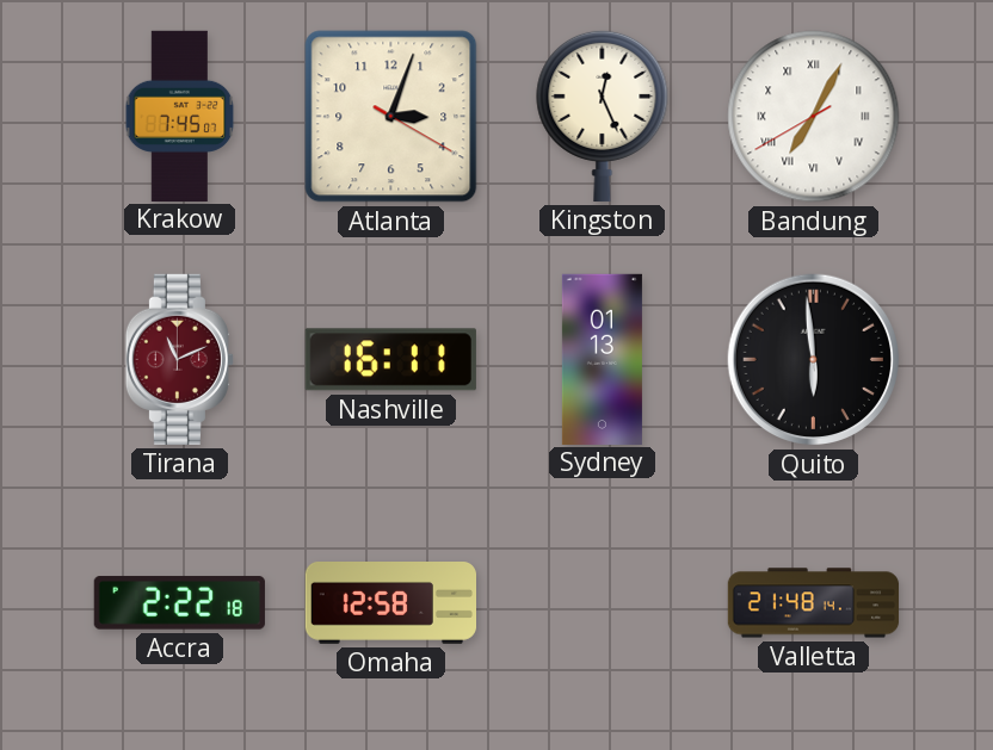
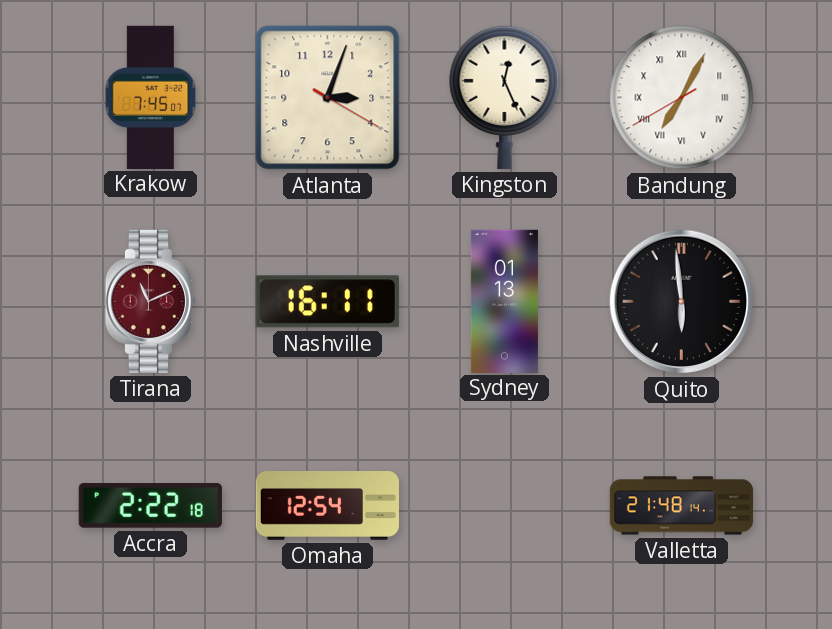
Omaha: 12:58 -> 12:54
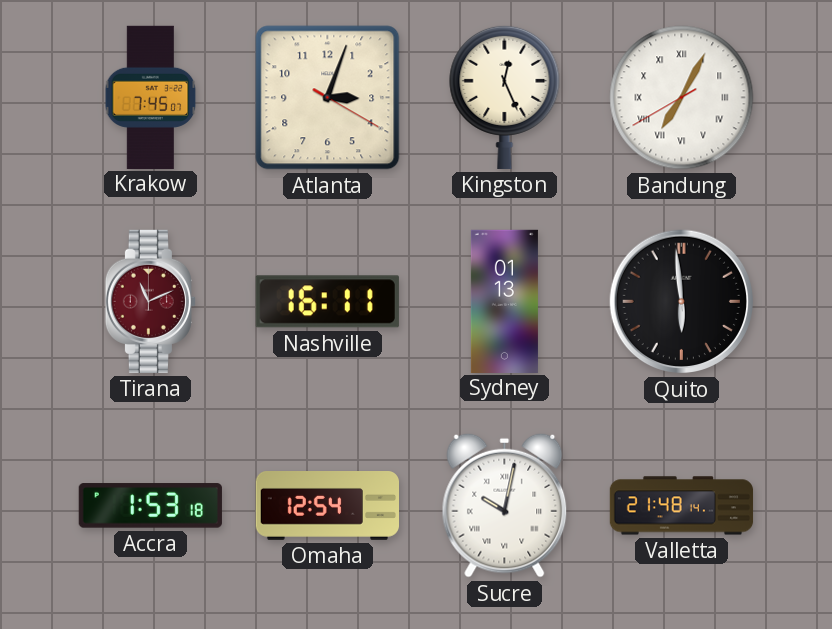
Accra: 2:22 -> 1:53
Sucre: none -> 10:02
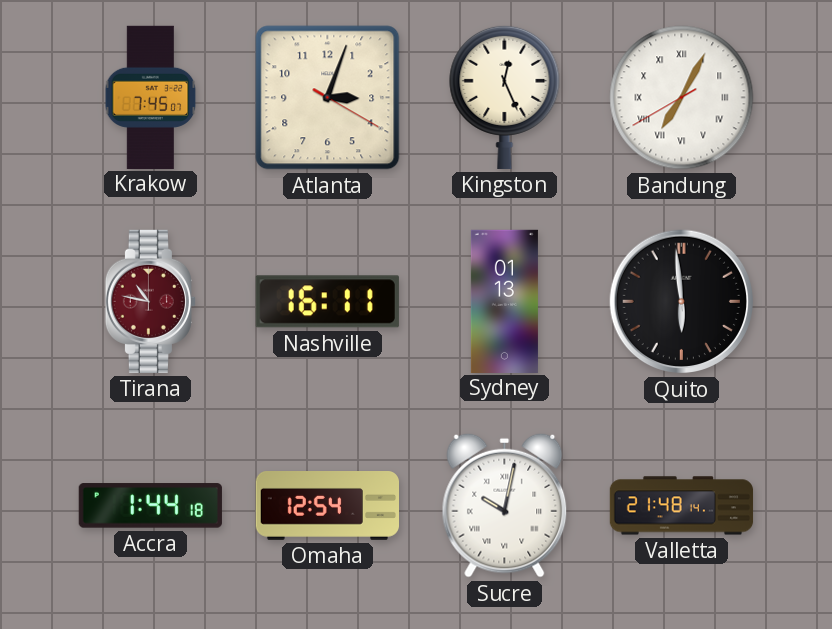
Tirana: 11:11 -> 10:47
Accra: 1:53 -> 1:44
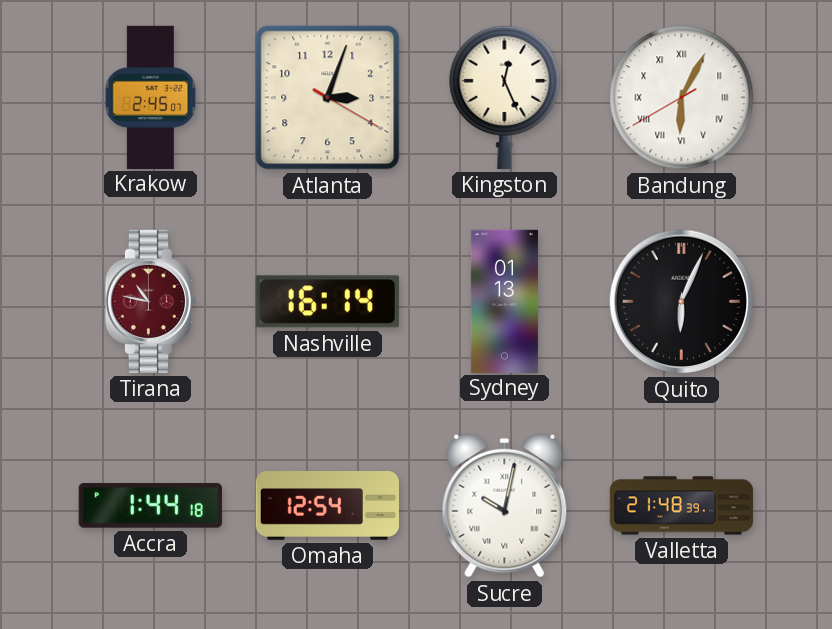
Krakow: 7:45 -> 2:45
Bandung: 7:04 -> 6:04
Nashville: 16:11 -> 16:14
Quito: 5:59 -> 6:04
Valletta: 21:48:14 -> 21:48:39
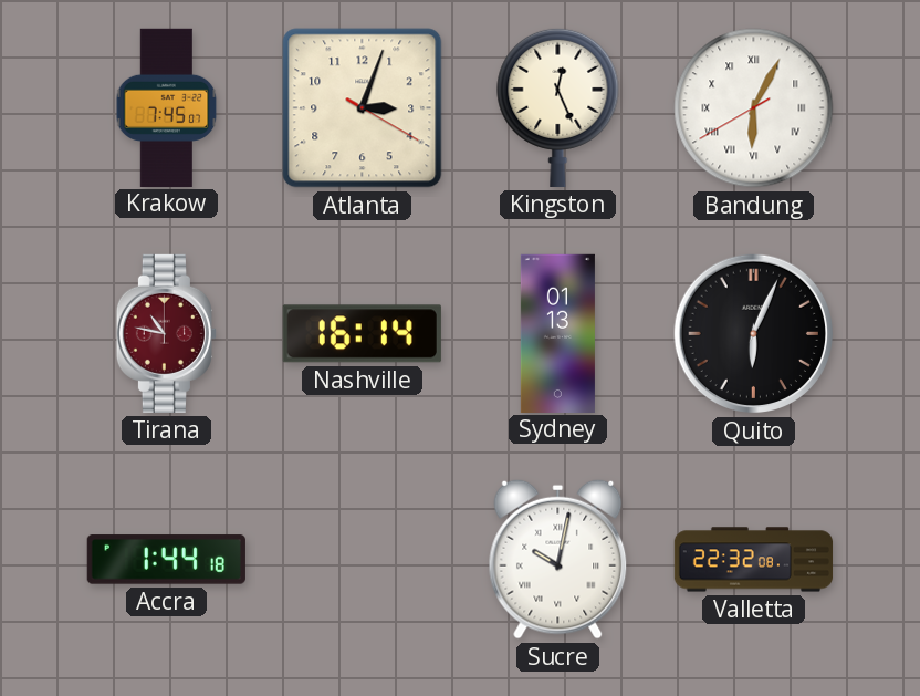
Krakow: 2:45 -> 7:45
Omaha: 12:54 -> none
Valletta: 21:48 -> 22:32
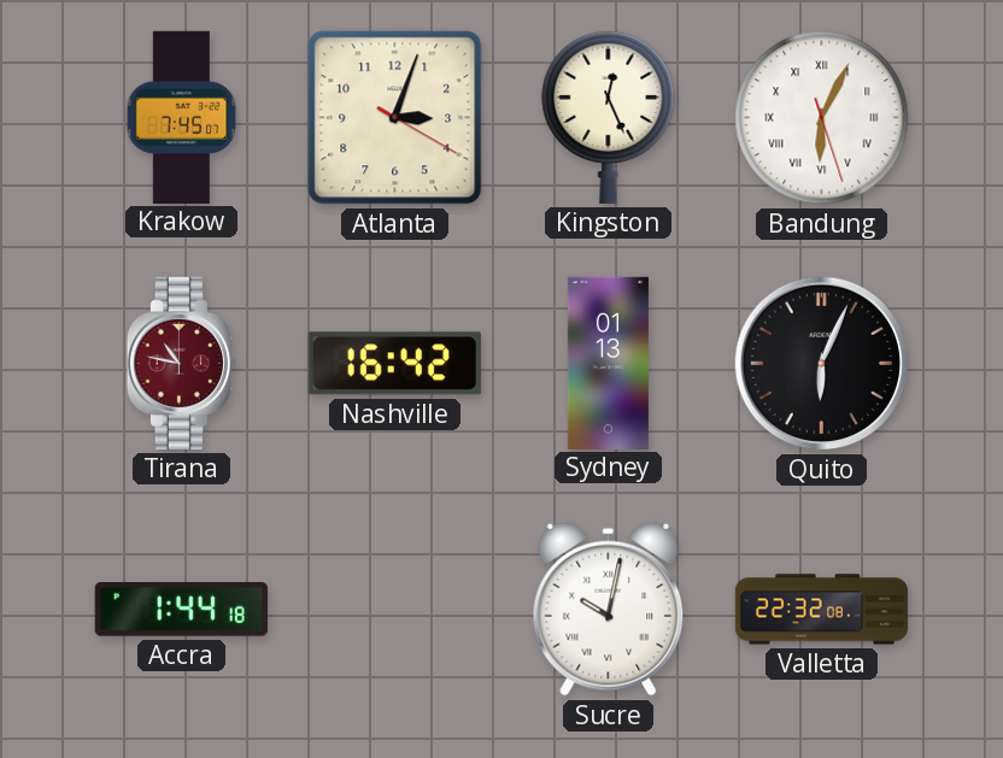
Bandung: 6:04:40 -> 6:04:27
Nashville: 16:14 -> 16:42
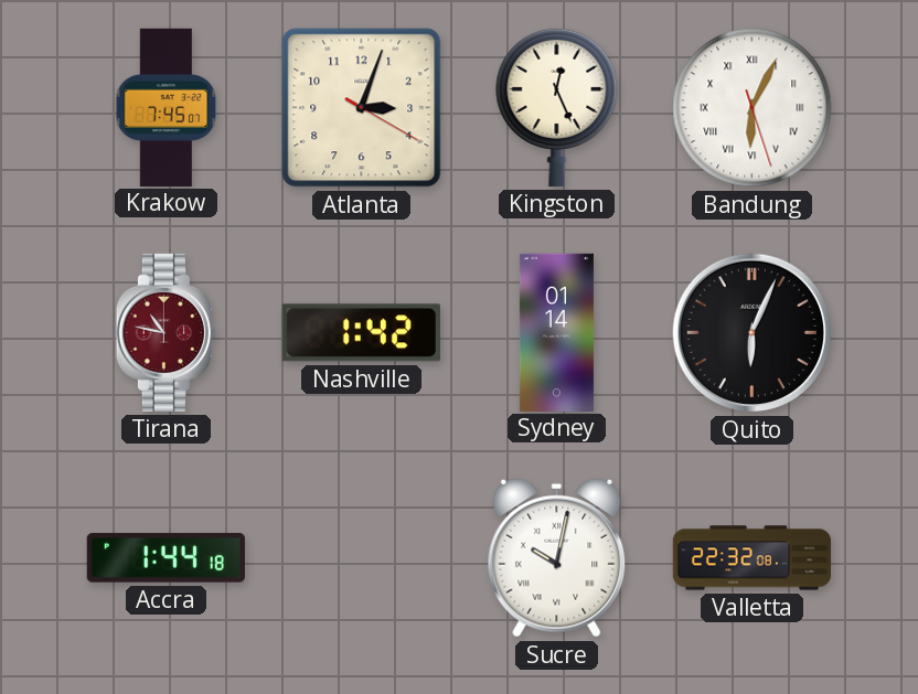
Nashville: 16:42 -> 1:42
Sydney: 01:13 -> 01:14
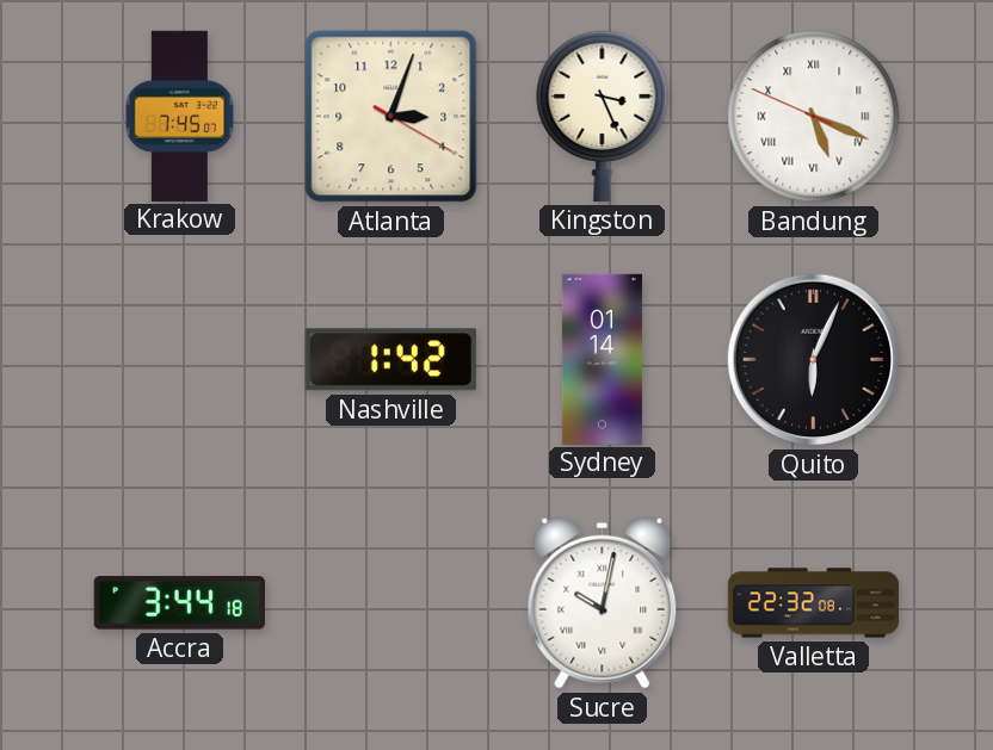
Kingston: 12:26 -> 3:26
Bandung: 6:04 -> 5:18
Tirana: 10:47 -> none
Accra: 1:44 -> 3:44
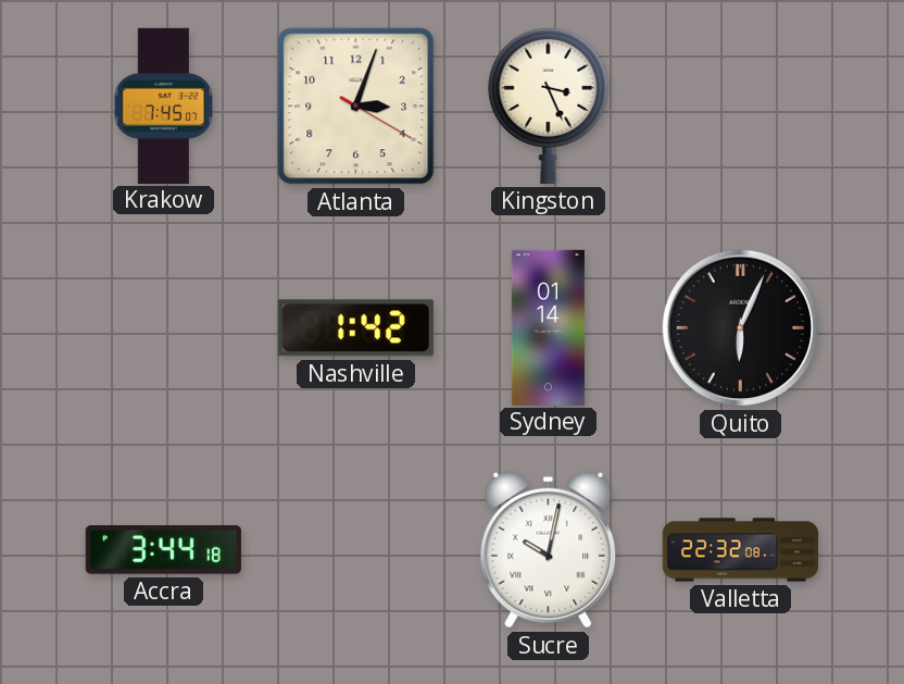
Bandung: 5:18 -> none
